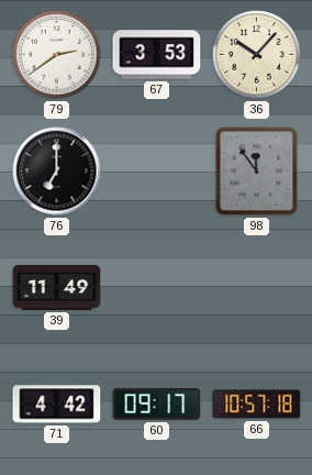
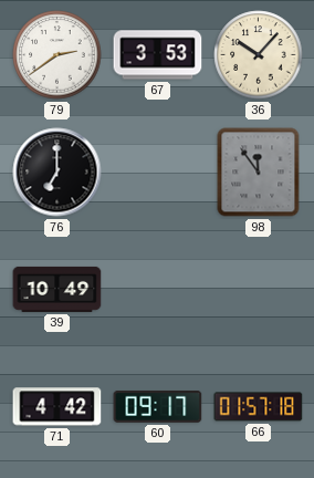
39: 11:49 -> 10:49
66: 10:57 -> 01:57
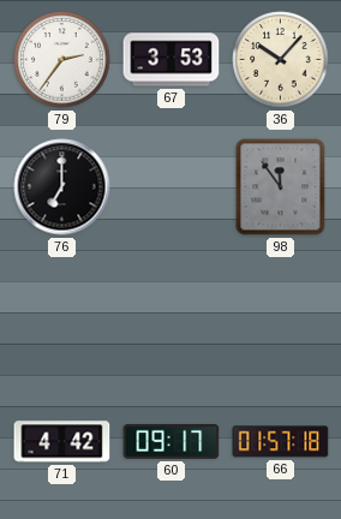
79: 2:39 -> 2:36
39: 10:49 -> none
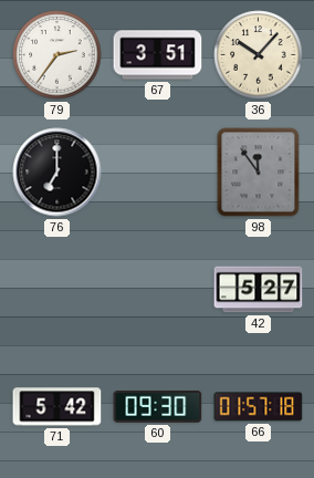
67: 3:53 -> 3:51
42: none -> 5:27
71: 4:42 -> 5:42
60: 09:17 -> 09:30
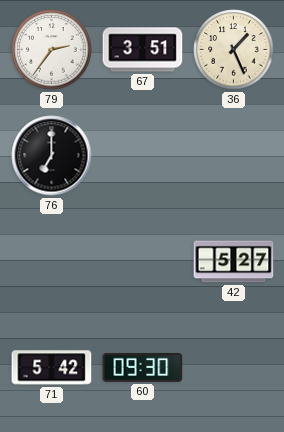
36: 10:07 -> 1:26
98: 11:54 -> none
66: 01:57 -> none
